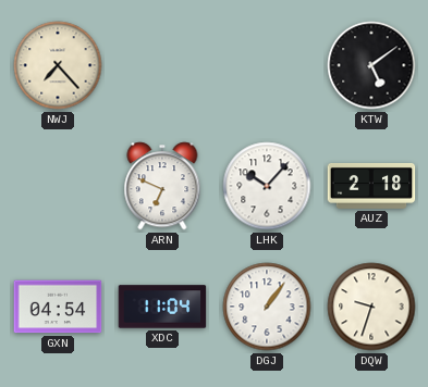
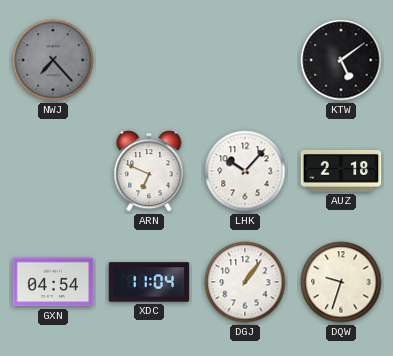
NWJ dial: cream -> grey
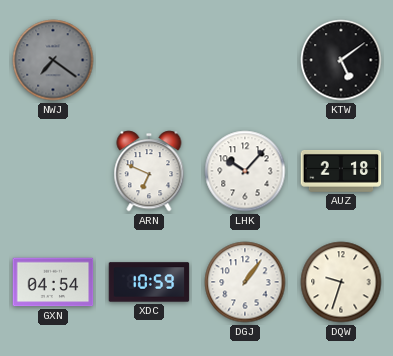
NWJ: 7:23 -> 7:21
XDC: 11:04 -> 10:59
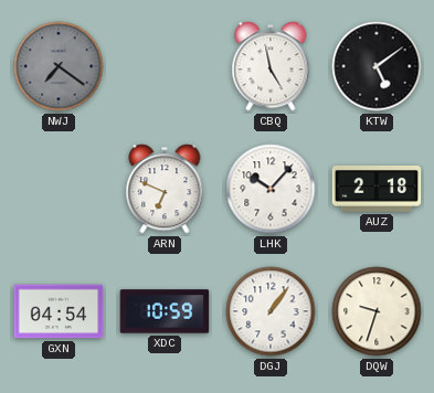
CBQ: none -> 4:58
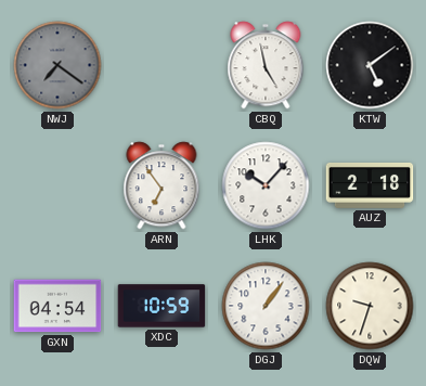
ARN: 6:49 -> 6:54
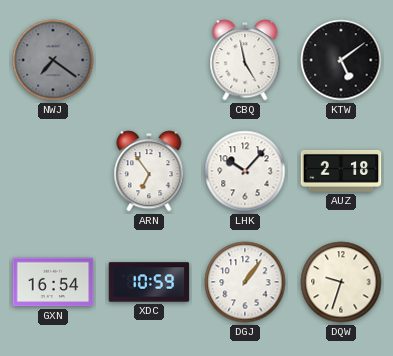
GXN: 04:54 -> 16:54
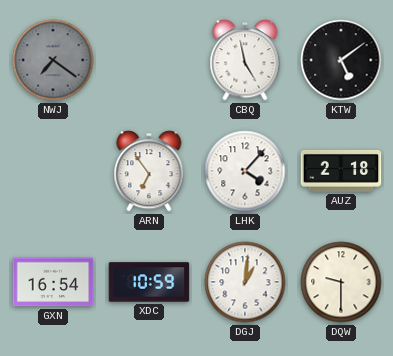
LHK: 10:07 -> 4:07
DGJ: 1:06 -> 1:01
DQW: 9:33 -> 9:30
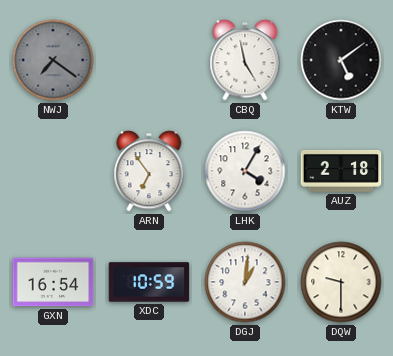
LHK: 4:07 -> 4:05
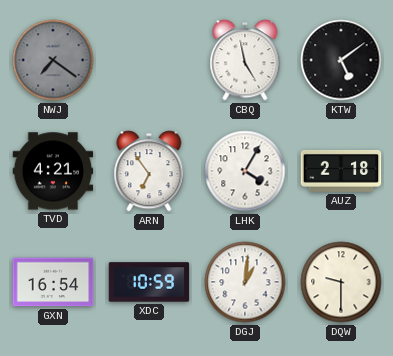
TVD: none -> 4:21
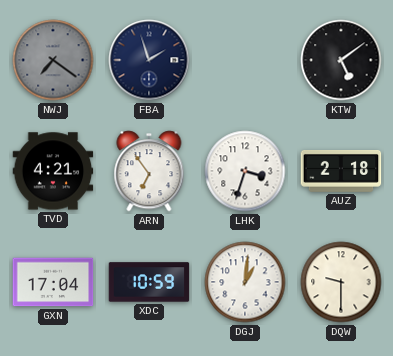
FBA: none -> 1:57
CBQ: 4:58 -> none
LHK: 4:05 -> 3:33
GXN: 16:54 -> 17:04
